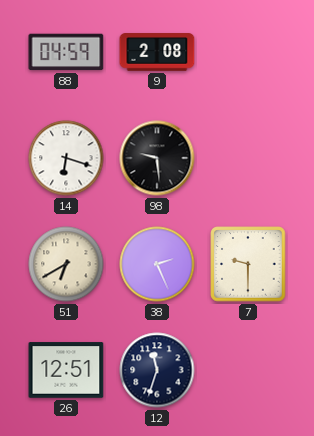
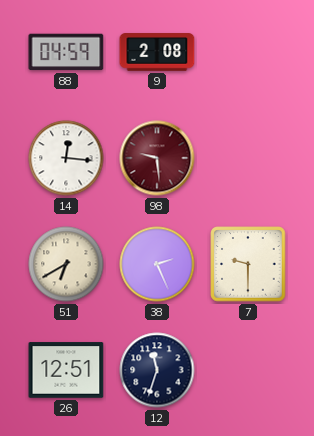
14: 6:18 -> 12:16
98 dial: black -> burgundy
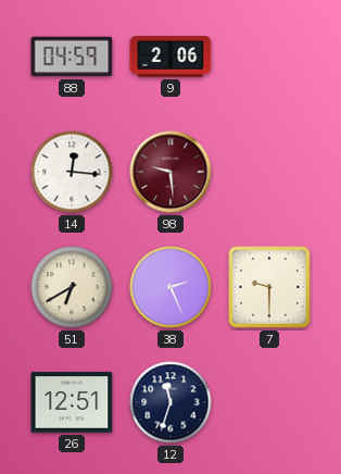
9: 2:08 -> 2:06
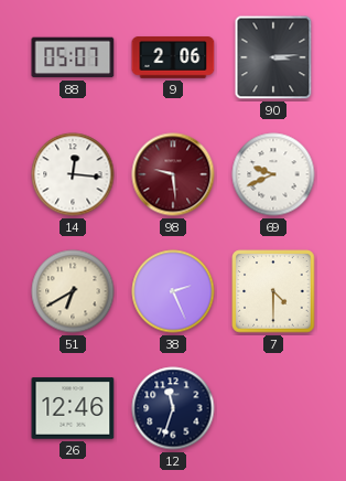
88: 04:59 -> 05:07
90: none -> 3:14
69: none -> 9:41
7: 9:30 -> 4:30
26: 12:51 -> 12:46
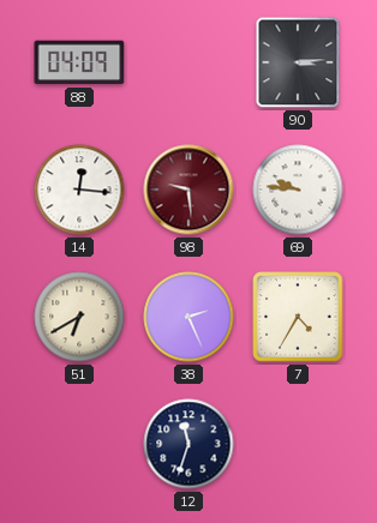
88: 05:07 -> 04:09
9: 2:06 -> none
69: 9:41 -> 9:46
7: 4:30 -> 4:35
26: 12:46 -> none
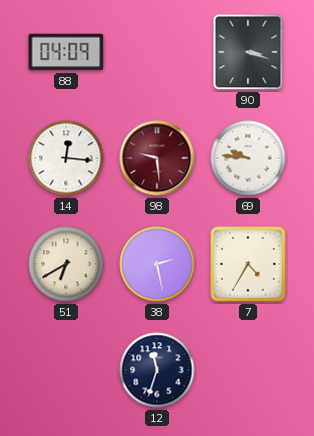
90: 3:14 -> 3:18
38: 2:26 -> 2:28
